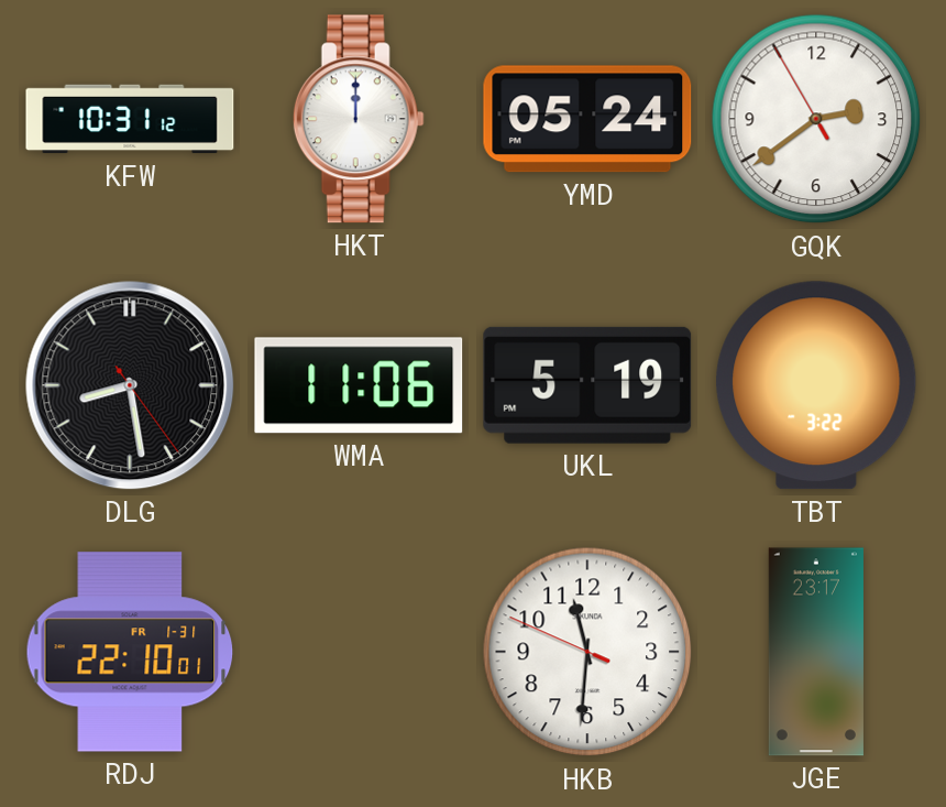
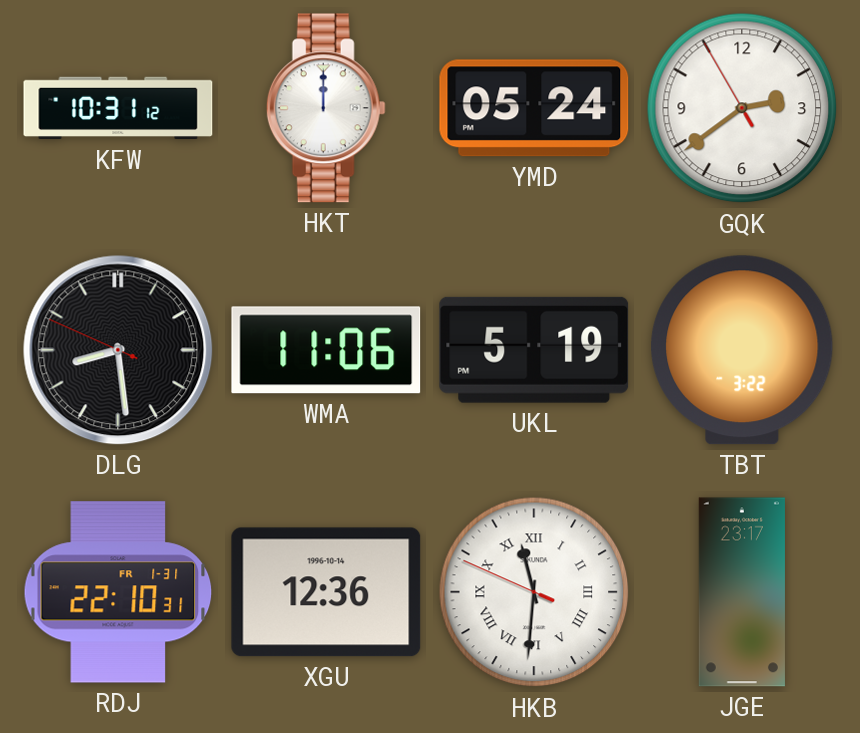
DLG: 8:28:24 -> 8:28:49
RDJ: 22:10:01 -> 22:10:31
XGU: none -> 12:36
HKB numerals: Arabic -> Roman
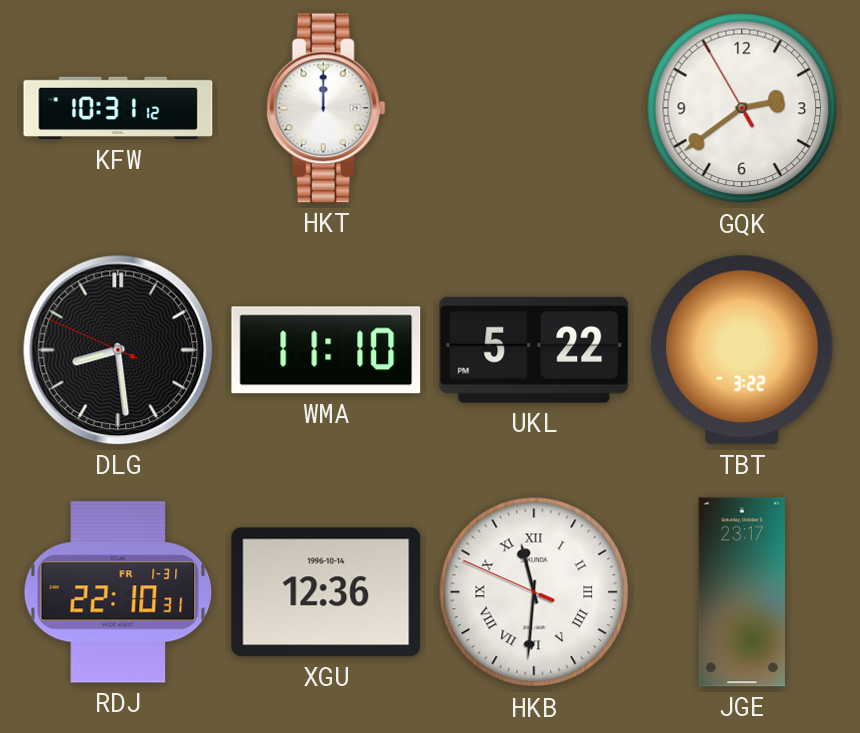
YMD: 05:24 -> none
WMA: 11:06 -> 11:10
UKL: 5:19 -> 5:22
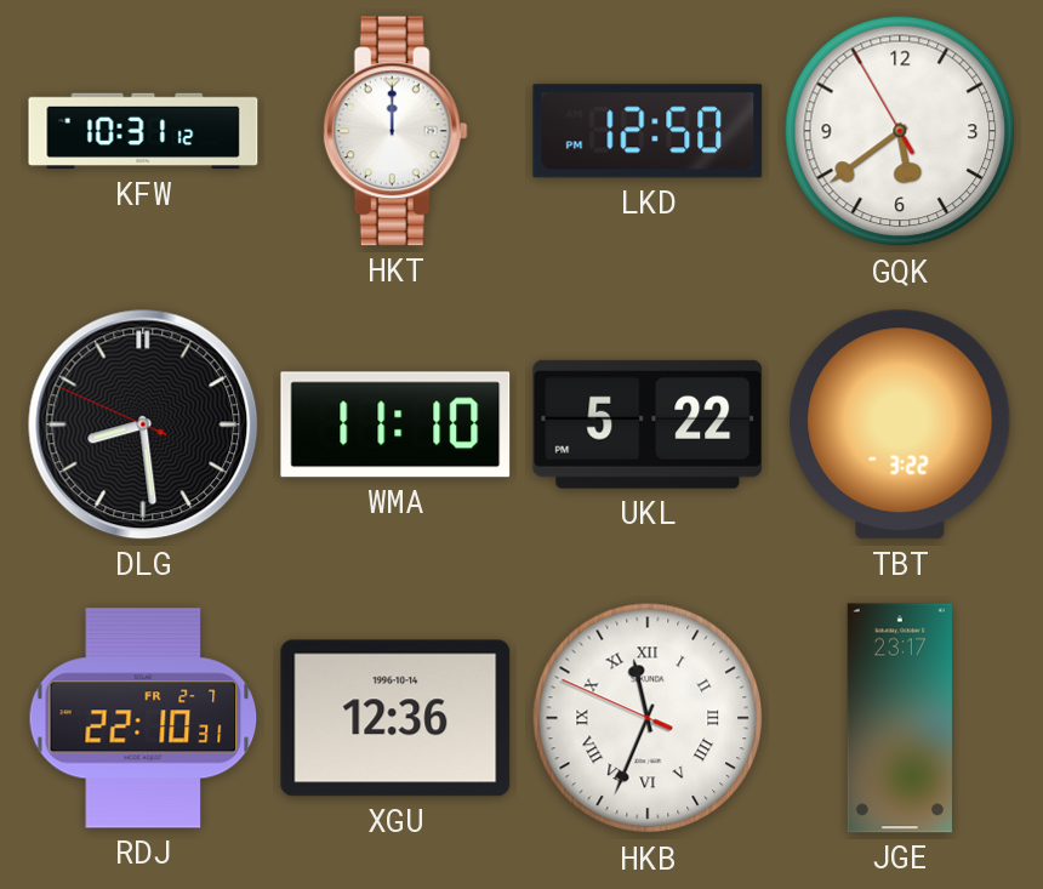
LKD: none -> 12:50
GQK: 2:38 -> 5:38
RDJ date: FR 1-31 -> FR 2-7
HKB: 11:30 -> 11:33
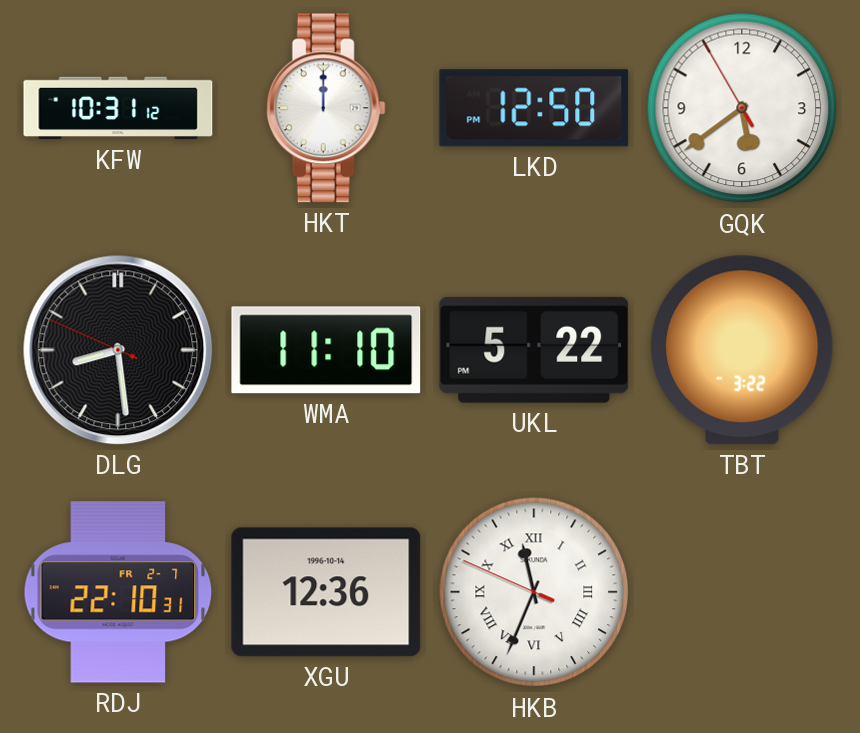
JGE: 23:17 -> none
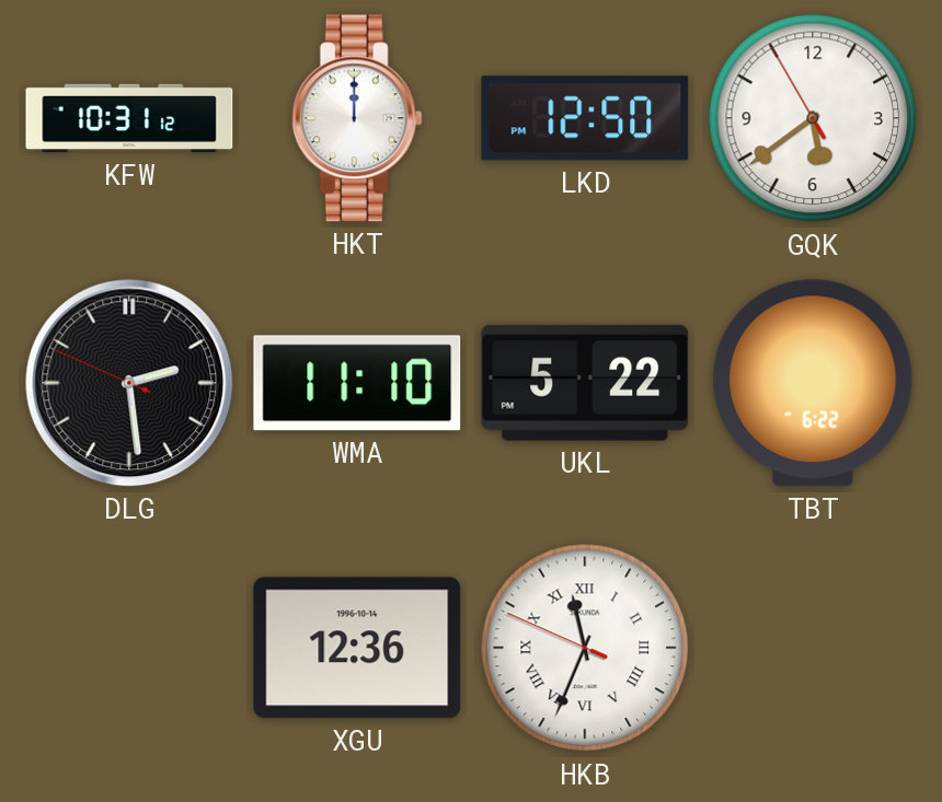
DLG: 8:28 -> 2:28
TBT: 3:22 -> 6:22
RDJ: 22:10 -> none
